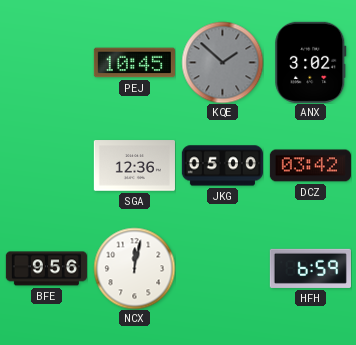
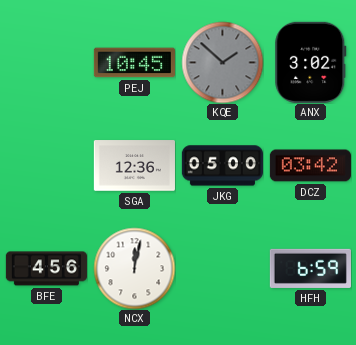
BFE: 9:56 -> 4:56
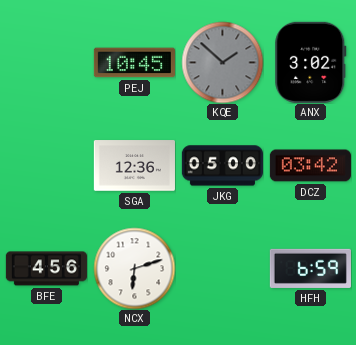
NCX: 12:02 -> 6:12
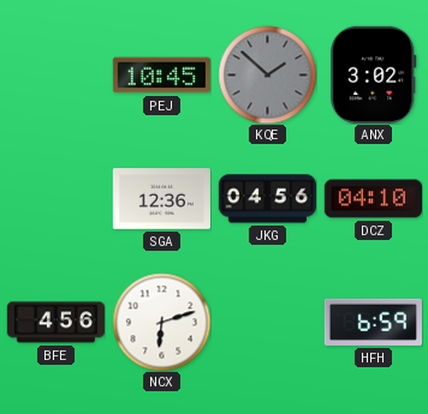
JKG: 05:00 -> 04:56
DCZ: 03:42 -> 04:10
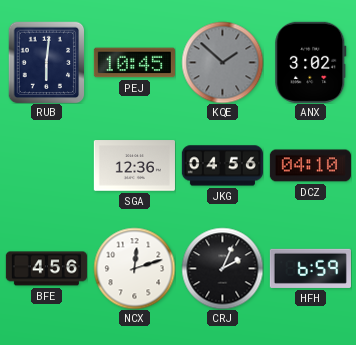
RUB: none -> 6:01
NCX: 6:12 -> 12:12
CRJ: none -> 2:04
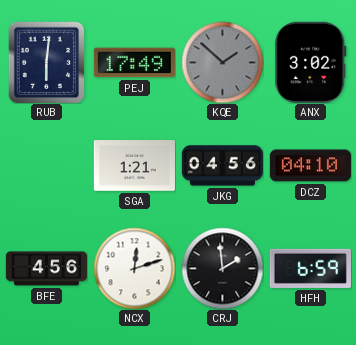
PEJ: 10:45 -> 17:49
SGA: 12:36 -> 1:21
CRJ: 2:04 -> 1:59
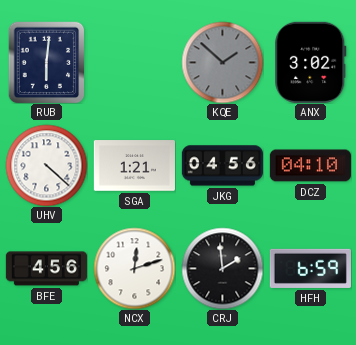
PEJ: 17:49 -> none
UHV: none -> 4:22
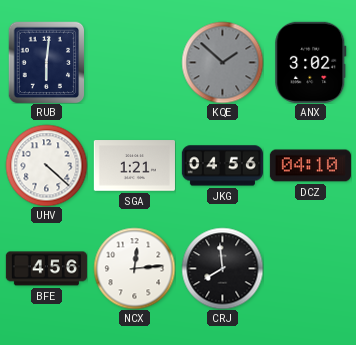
NCX: 12:12 -> 12:14
CRJ: 1:59 -> 7:59
HFH: 6:59 -> none
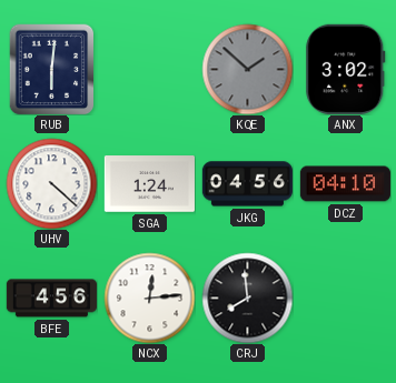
SGA: 1:21 -> 1:24
